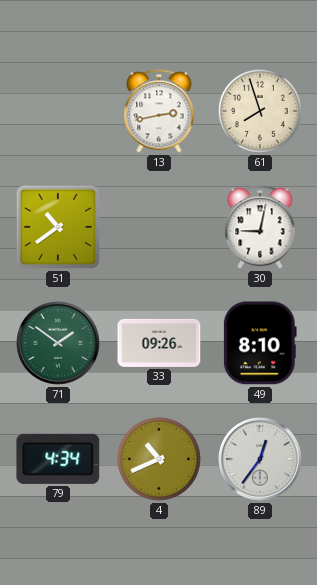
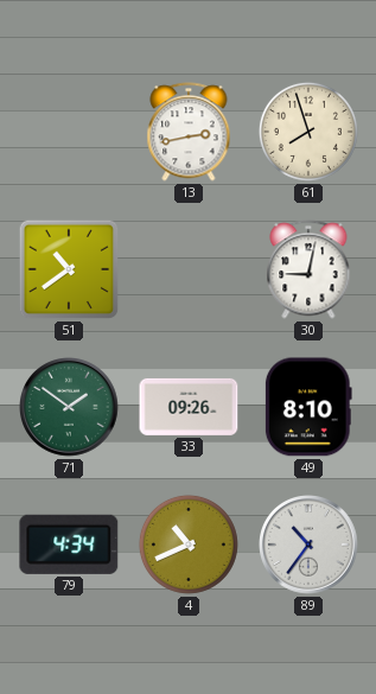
89: 12:36 -> 10:36
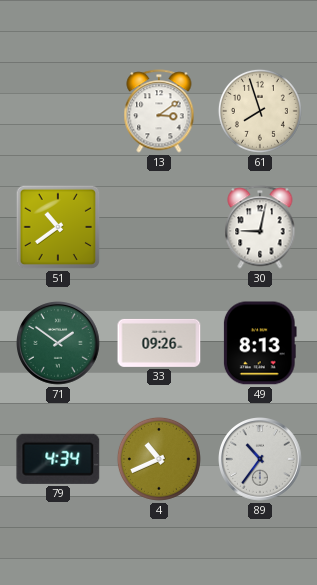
13: 2:43 -> 3:09
49: 8:10 -> 8:13
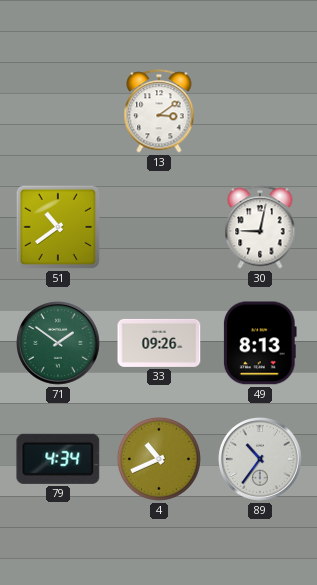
61: 7:57 -> none
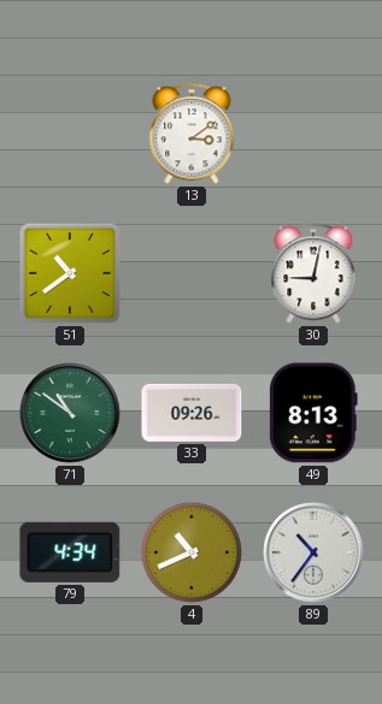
71: 1:51 -> 10:51
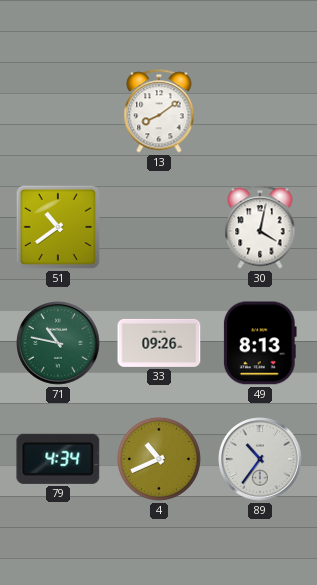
13: 3:09 -> 8:09
30: 9:02 -> 4:02
71: 10:51 -> 10:47
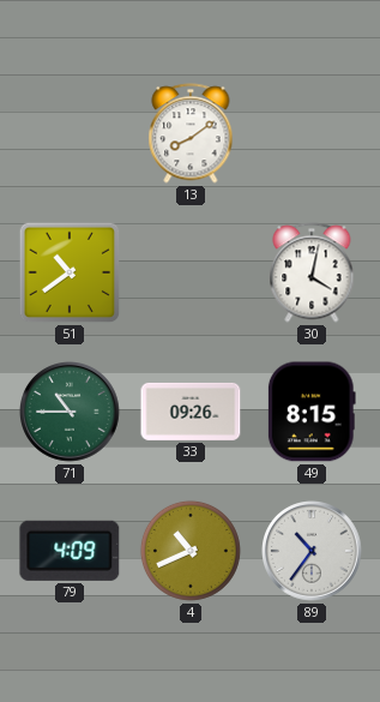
71: 10:47 -> 10:45
49: 8:13 -> 8:15
79: 4:34 -> 4:09
